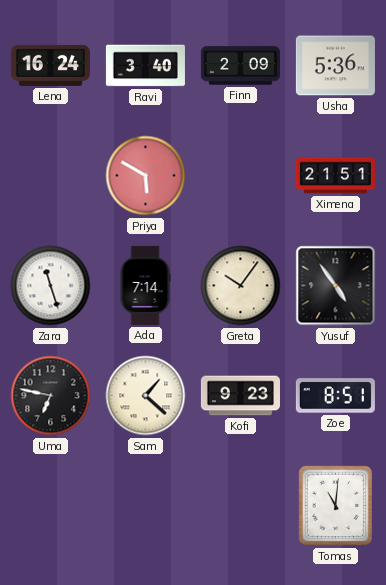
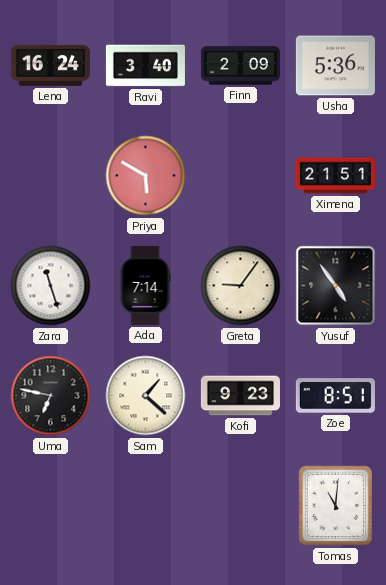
Greta: 10:06 -> 9:06
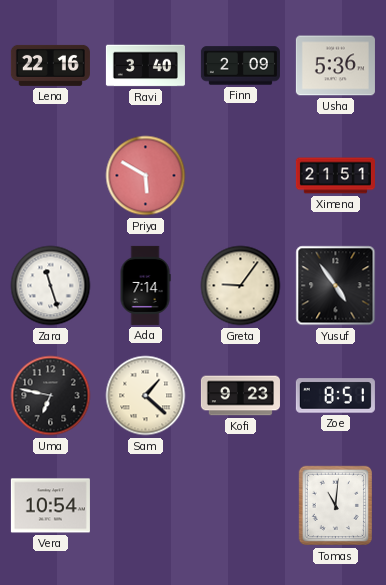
Lena: 16:24 -> 22:16
Vera: none -> 10:54
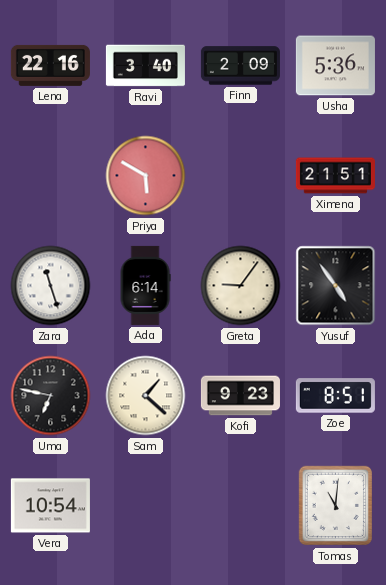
Ada: 7:14 -> 6:14
